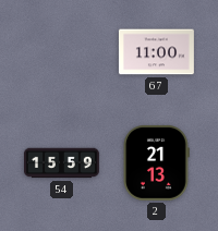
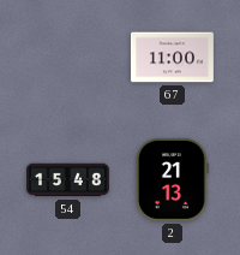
54: 15:59 -> 15:48
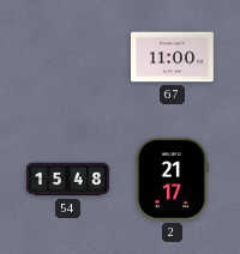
2: 21:13 -> 21:17
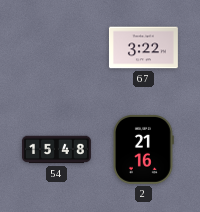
67: 11:00 -> 3:22
2: 21:17 -> 21:16
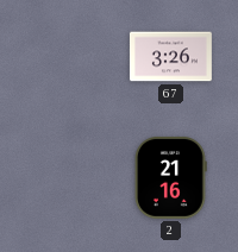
67: 3:22 -> 3:26
54: 15:48 -> none
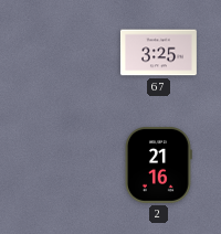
67: 3:26 -> 3:25
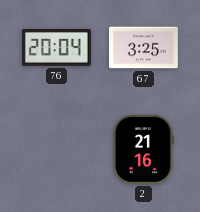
76: none -> 20:04
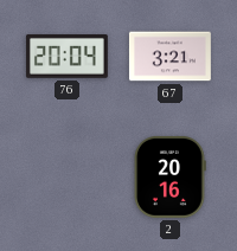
67: 3:25 -> 3:21
2: 21:16 -> 20:16
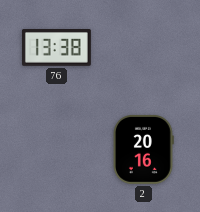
76: 20:04 -> 13:38
67: 3:21 -> none
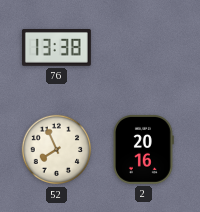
52: none -> 7:56
